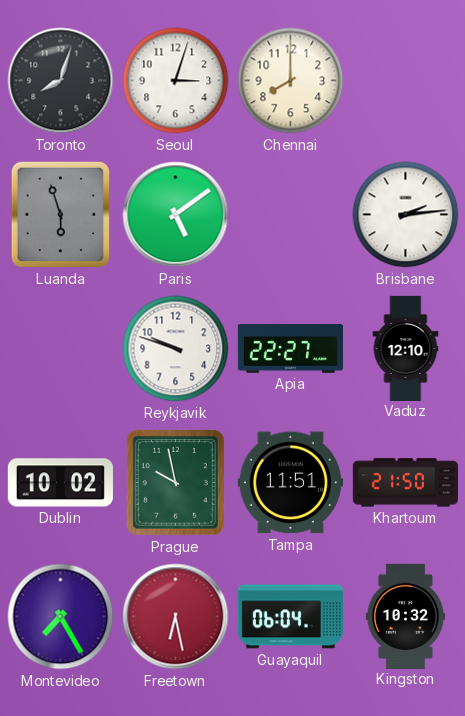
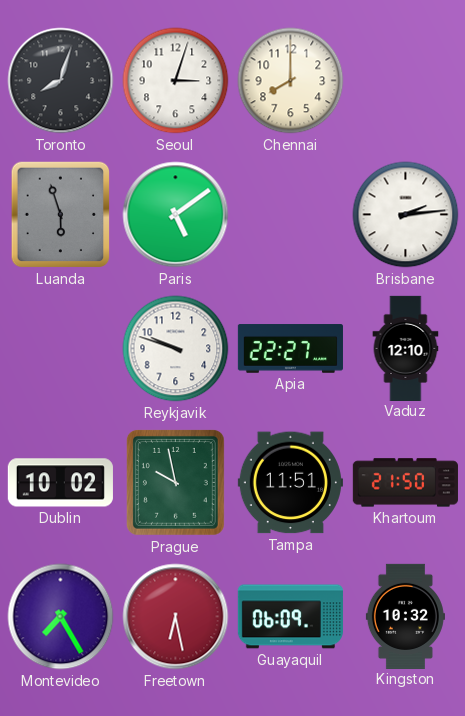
Guayaquil: 06:04 -> 06:09
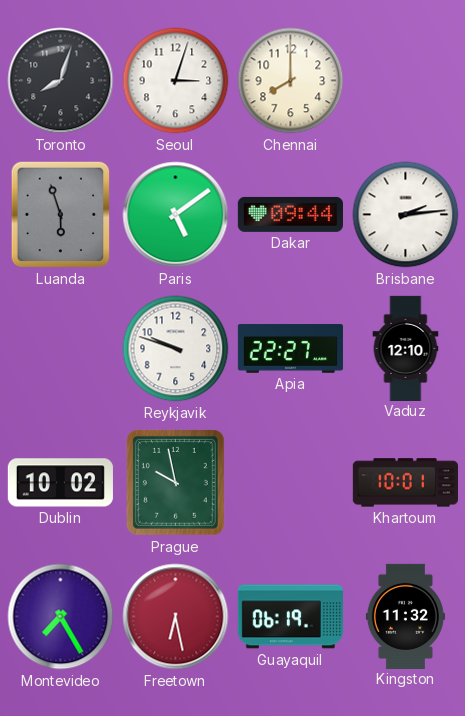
Dakar: none -> 09:44
Tampa: 11:51 -> none
Khartoum: 21:50 -> 10:01
Guayaquil: 06:09 -> 06:19
Kingston: 10:32 -> 11:32
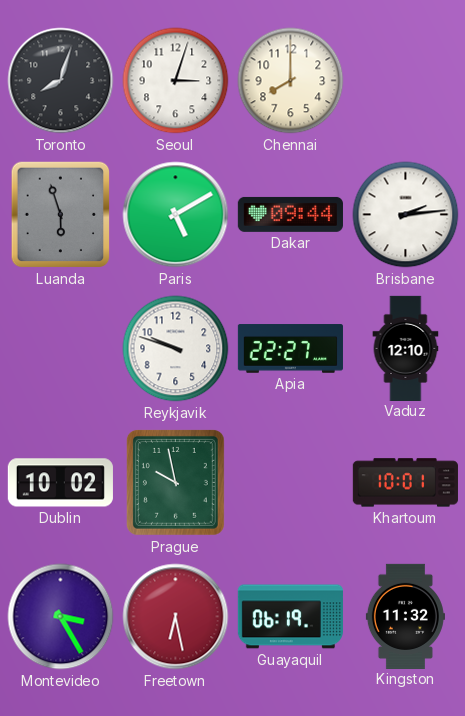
Paris: 5:09 -> 5:10
Montevideo: 7:25 -> 3:25
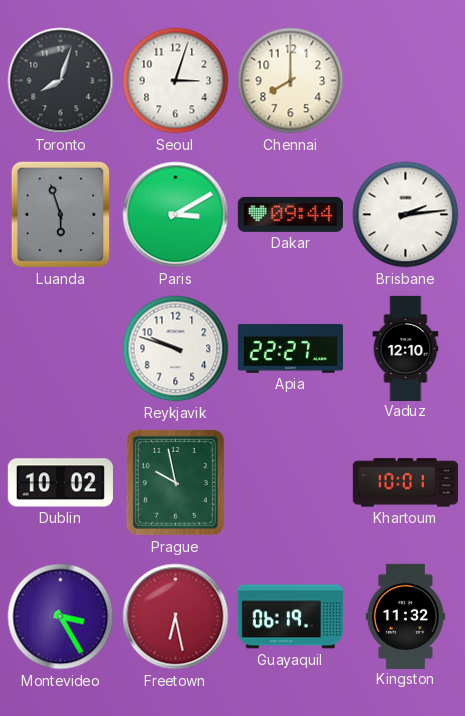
Paris: 5:10 -> 3:10
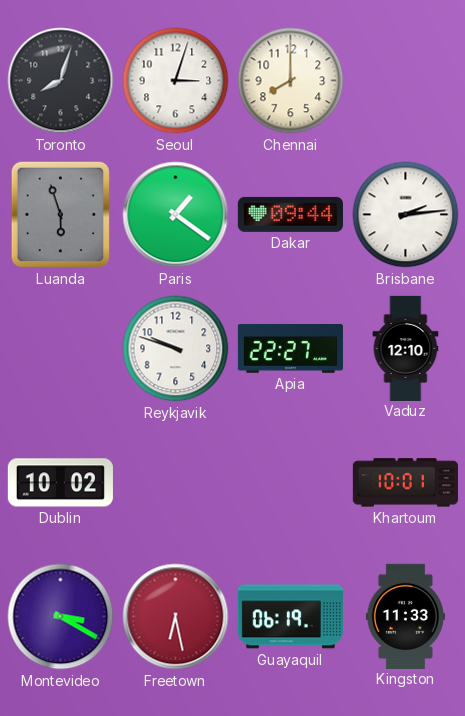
Paris: 3:10 -> 1:21
Prague: 9:58 -> none
Montevideo: 3:25 -> 3:20
Kingston: 11:32 -> 11:33
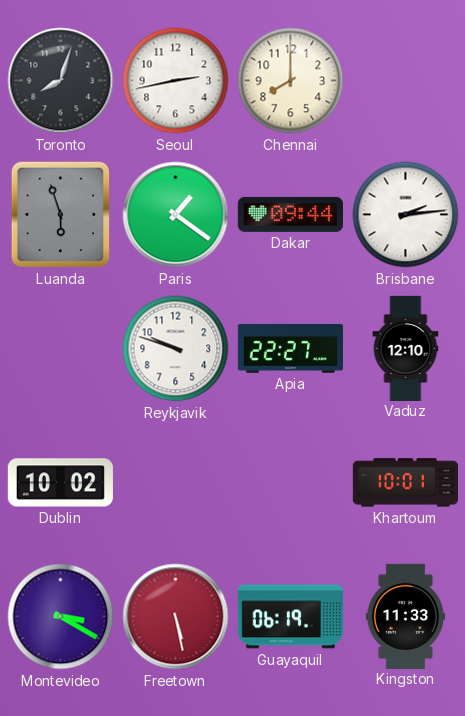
Seoul: 3:03 -> 2:43
Freetown: 6:28 -> 5:28
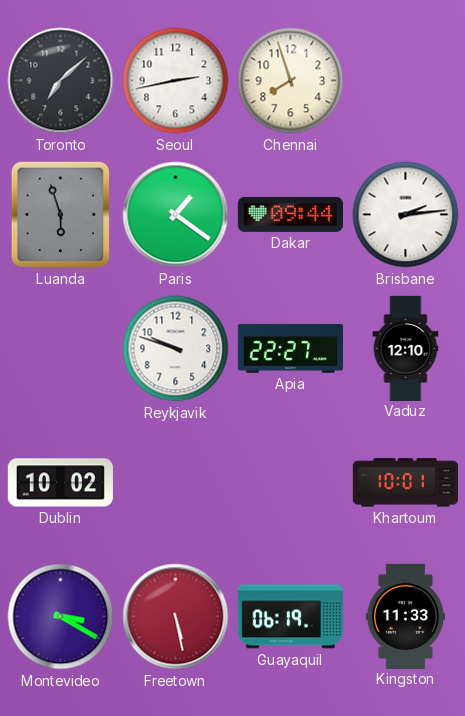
Toronto: 8:03 -> 7:08
Chennai: 8:00 -> 7:57
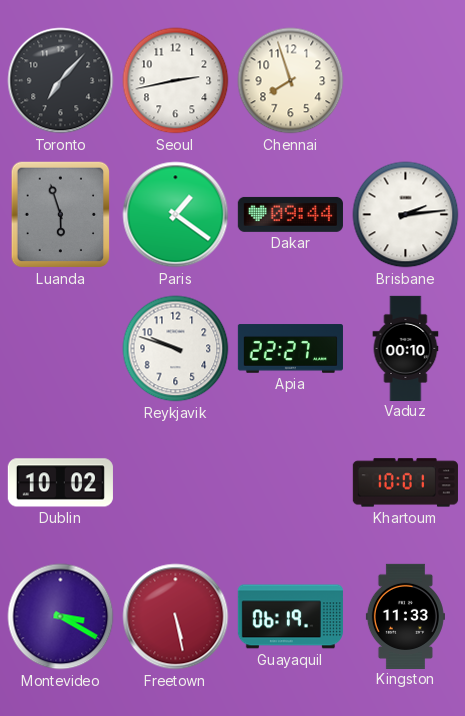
Toronto: 7:08 -> 7:07
Vaduz: 12:10 -> 00:10
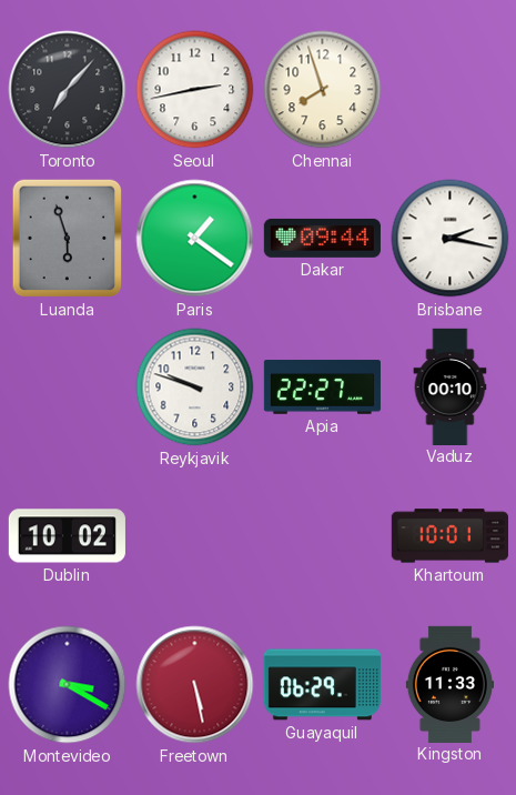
Brisbane: 2:14 -> 2:17
Guayaquil: 06:19 -> 06:29
